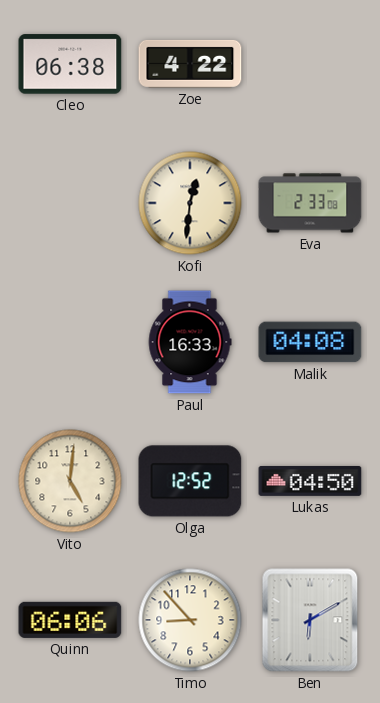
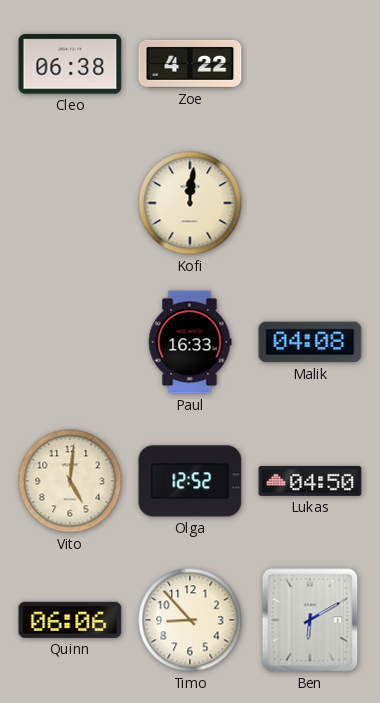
Kofi: 12:31 -> 12:01
Eva: 2:33 -> none
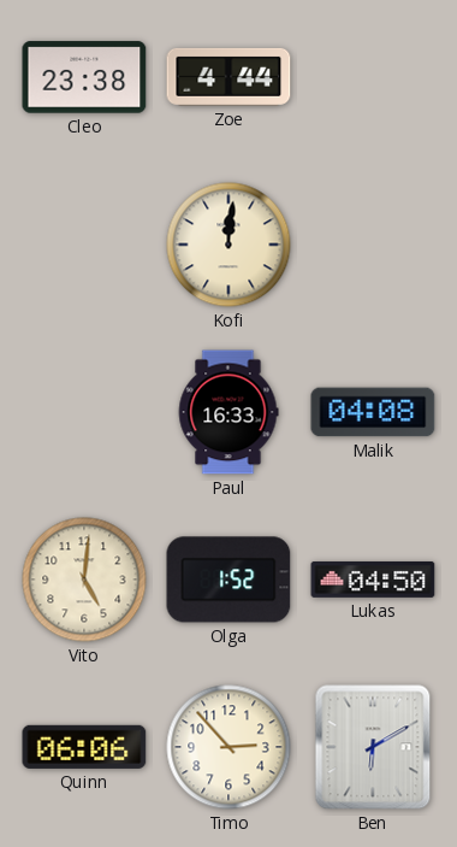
Cleo: 06:38 -> 23:38
Zoe: 4:22 -> 4:44
Olga: 12:52 -> 1:52
Timo: 8:53 -> 2:53
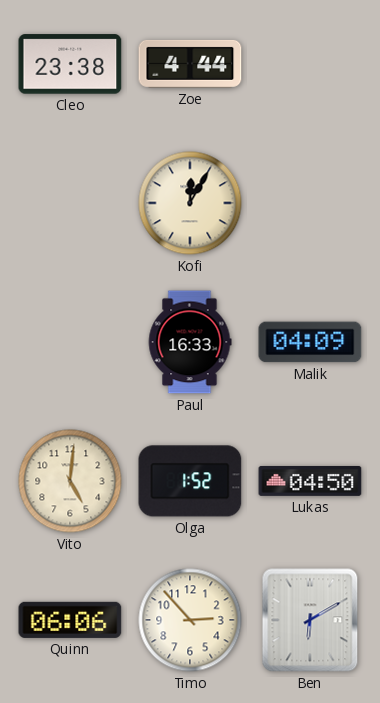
Kofi: 12:01 -> 12:05
Malik: 04:08 -> 04:09
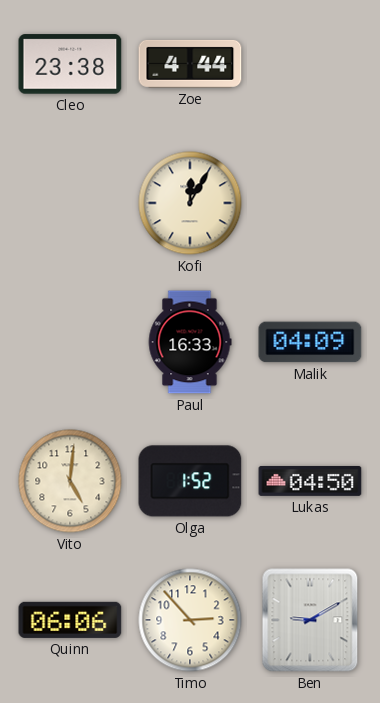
Ben: 6:10 -> 9:10
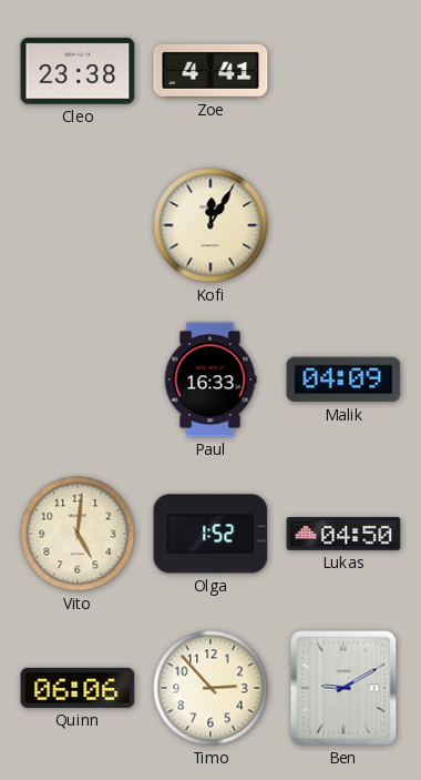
Zoe: 4:44 -> 4:41
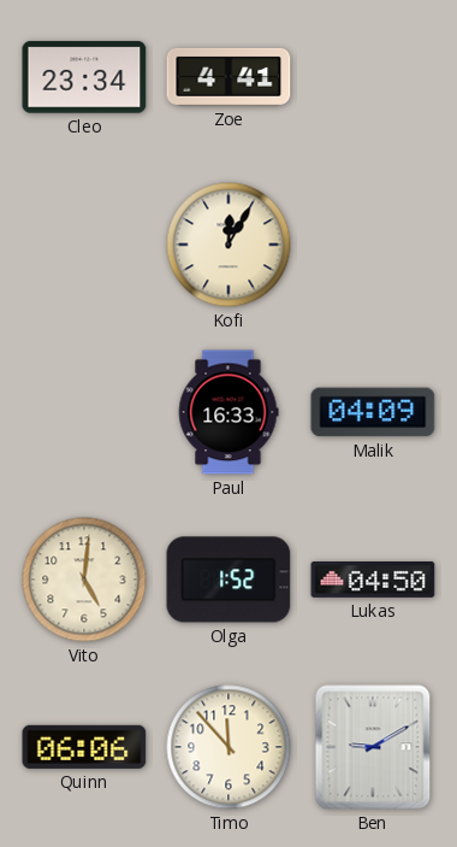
Cleo: 23:38 -> 23:34
Timo: 2:53 -> 11:53
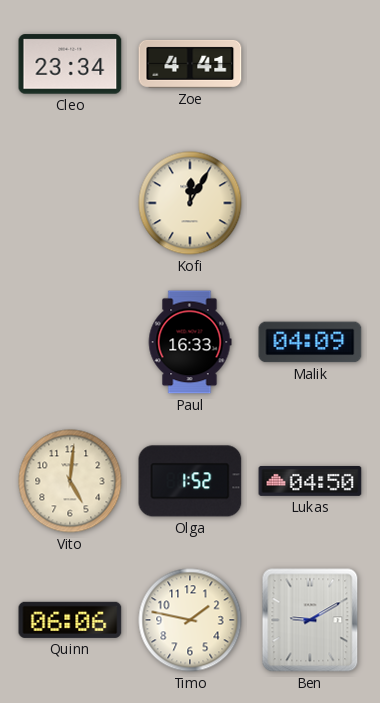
Timo: 11:53 -> 1:47
